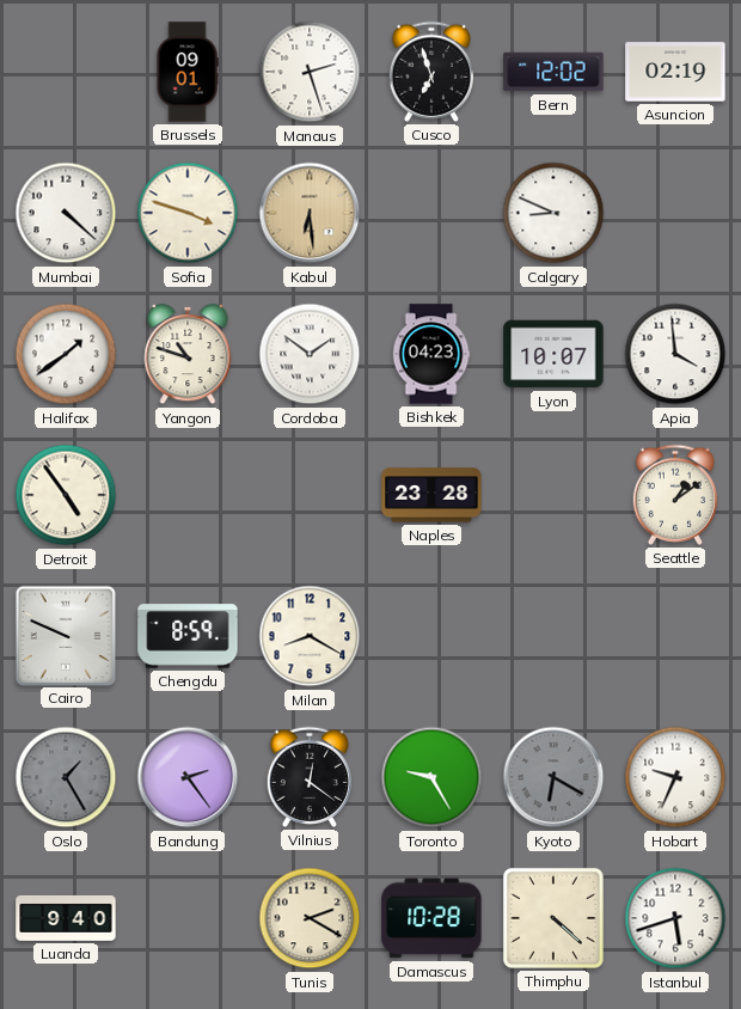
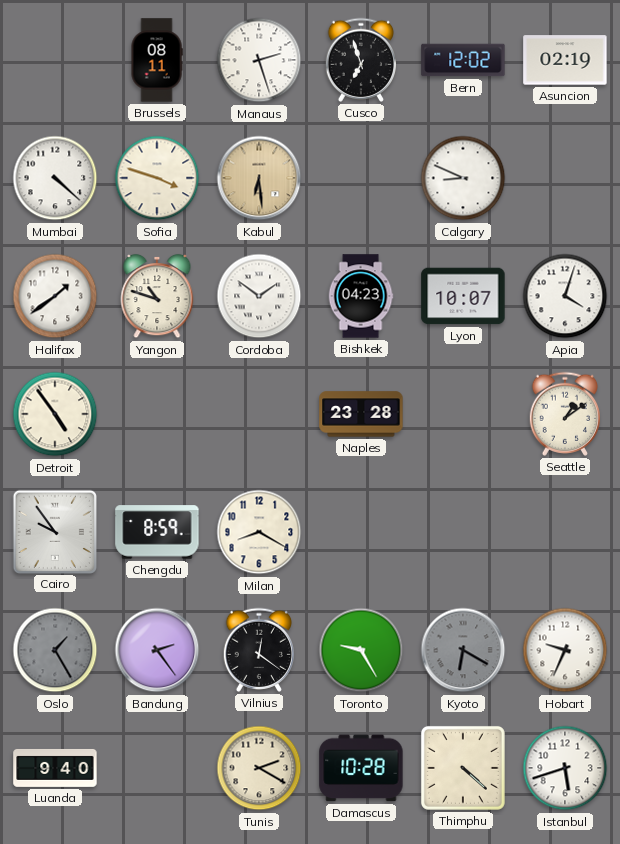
Brussels: 09:01 -> 08:11
Apia: 3:59 -> 4:03
Cairo: 9:49 -> 9:54
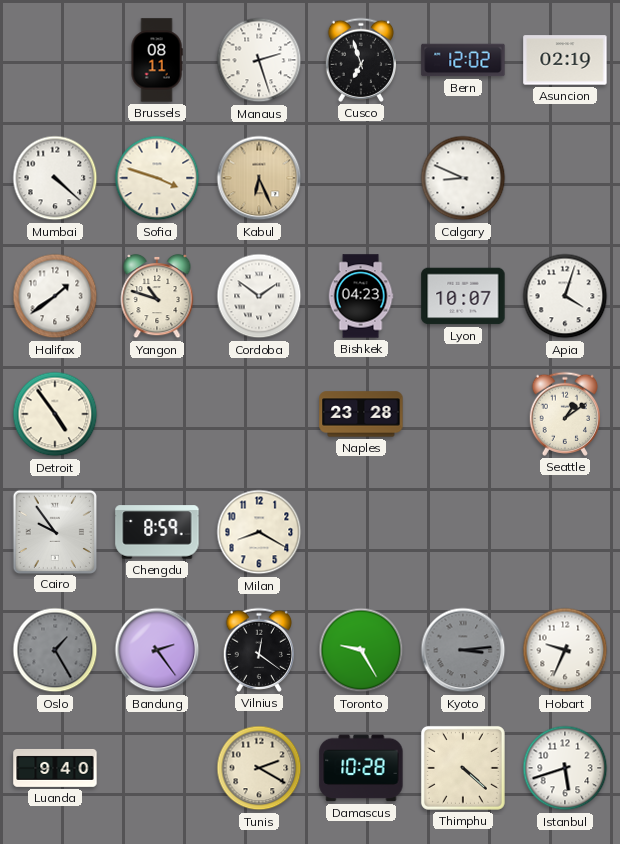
Kabul: 6:29 -> 6:26
Kyoto: 6:20 -> 3:14
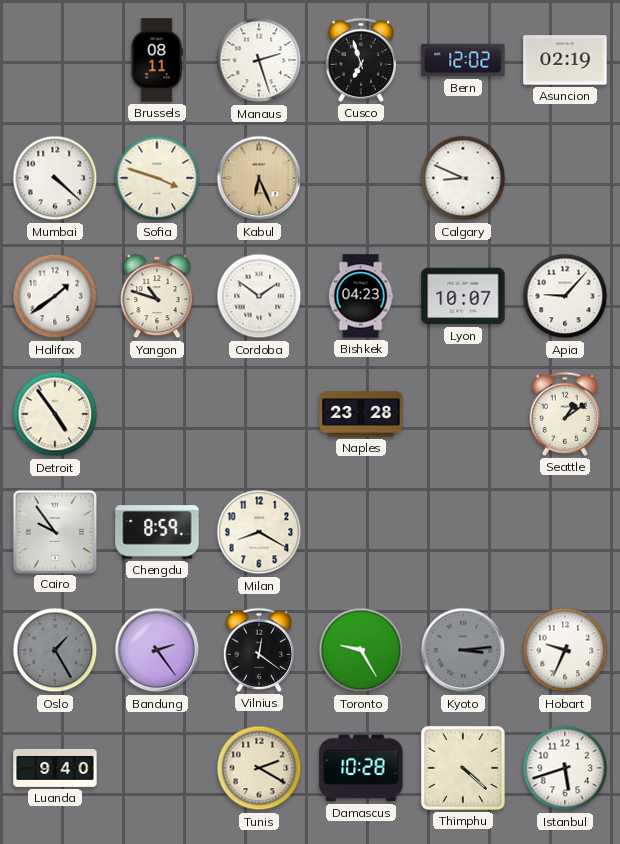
Apia: 4:03 -> 9:07
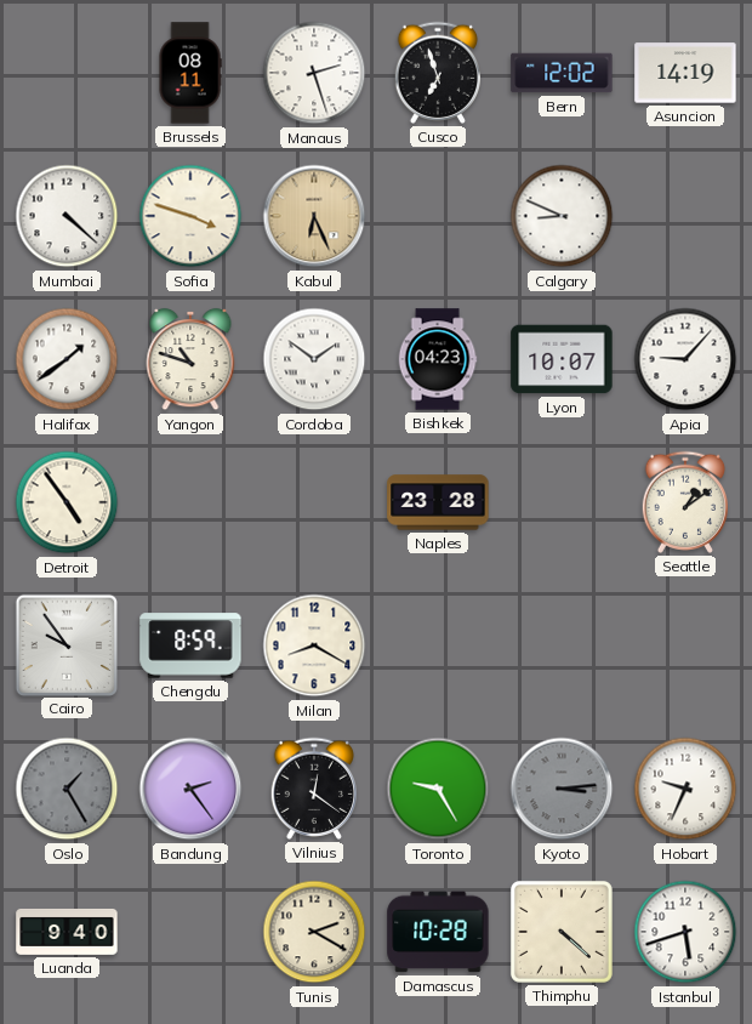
Asuncion: 02:19 -> 14:19
